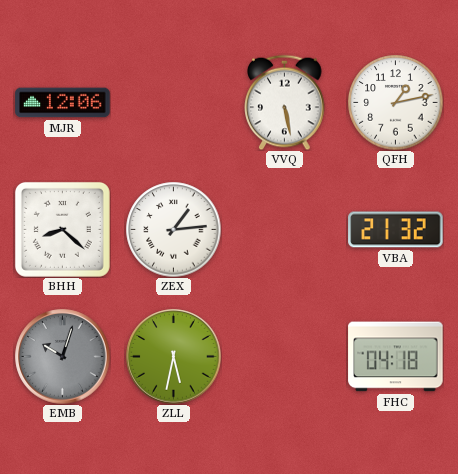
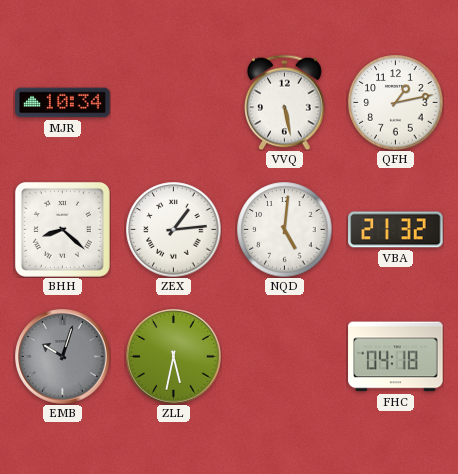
MJR: 12:06 -> 10:34
NQD: none -> 5:01
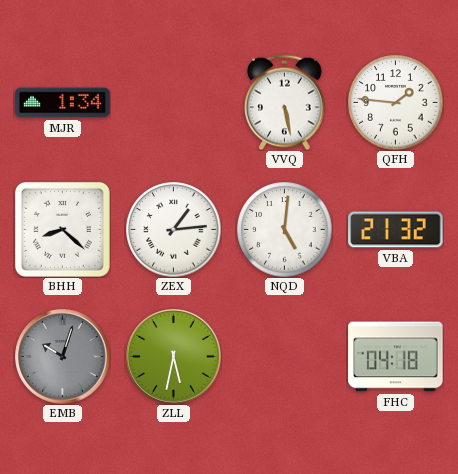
MJR: 10:34 -> 1:34
QFH: 1:13 -> 1:46
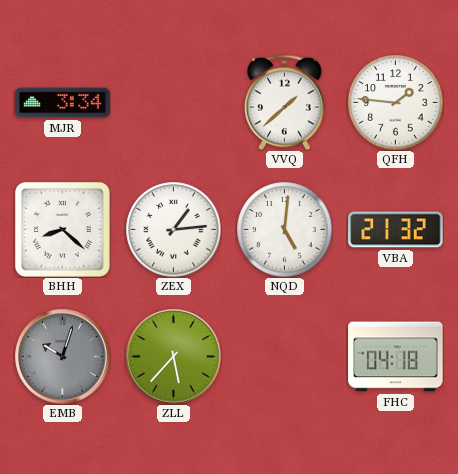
MJR: 1:34 -> 3:34
VVQ: 5:28 -> 1:38
ZLL: 5:32 -> 5:37
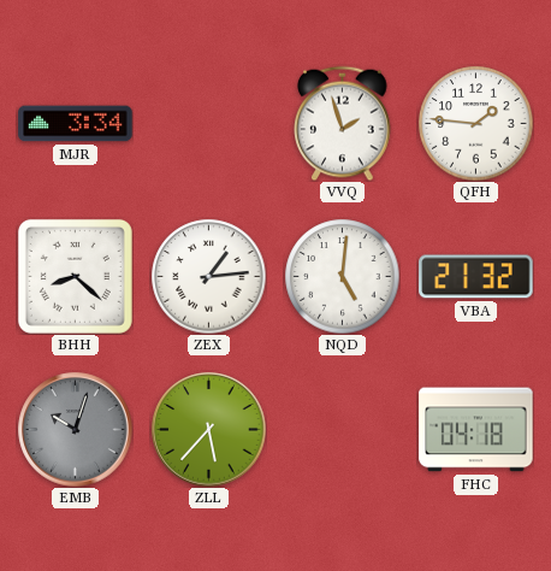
VVQ: 1:38 -> 1:57
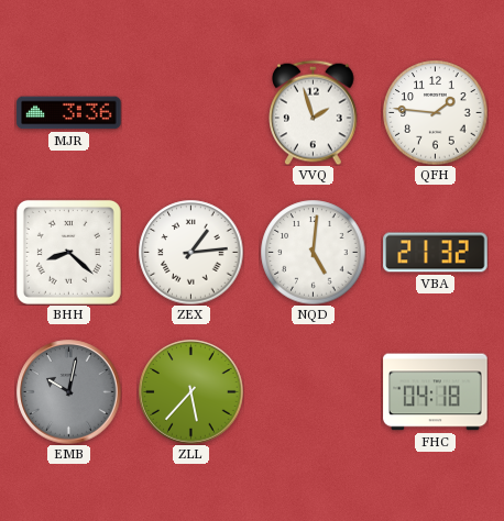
MJR: 3:34 -> 3:36
EMB: 10:03 -> 10:02
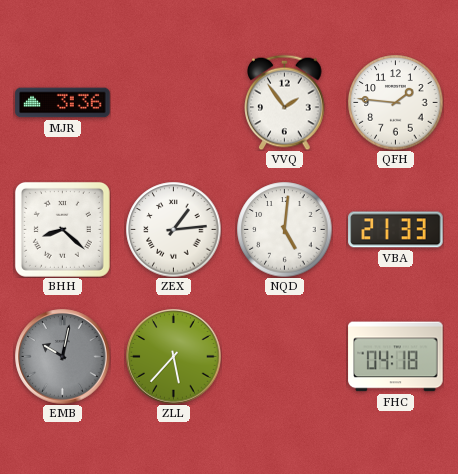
VVQ: 1:57 -> 1:54
VBA: 21:32 -> 21:33
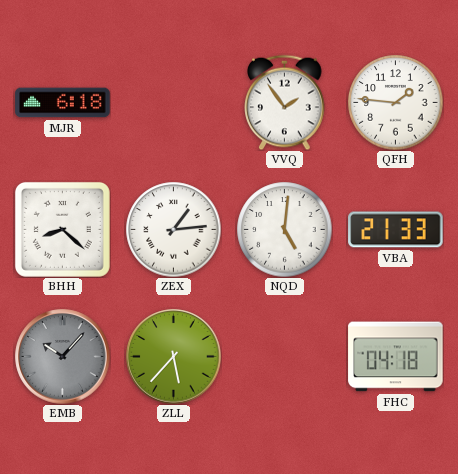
MJR: 3:36 -> 6:18
EMB: 10:02 -> 10:07
